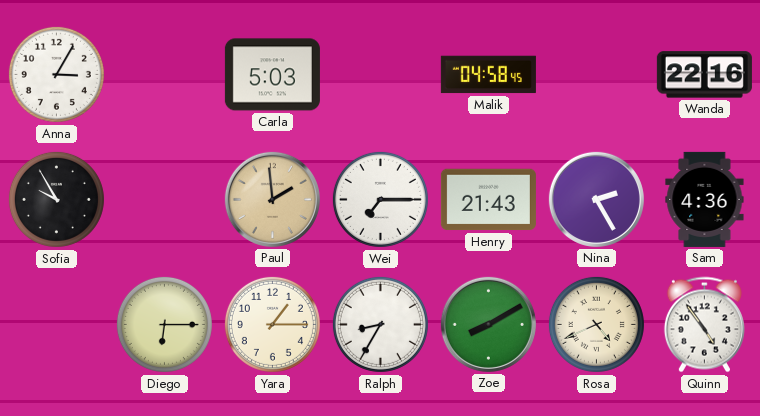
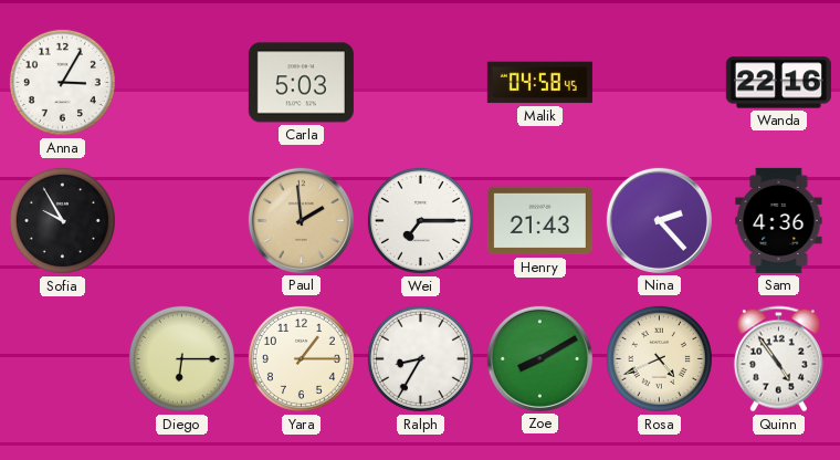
Nina: 2:25 -> 2:23
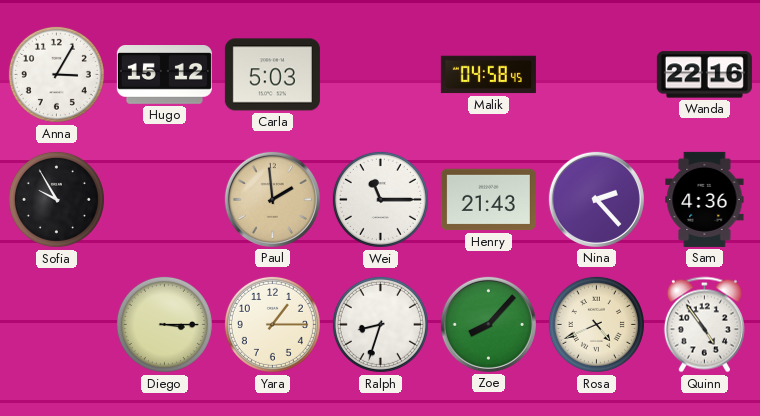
Hugo: none -> 15:12
Wei: 7:15 -> 11:15
Diego: 6:15 -> 3:15
Ralph: 8:35 -> 8:33
Zoe: 8:10 -> 8:07
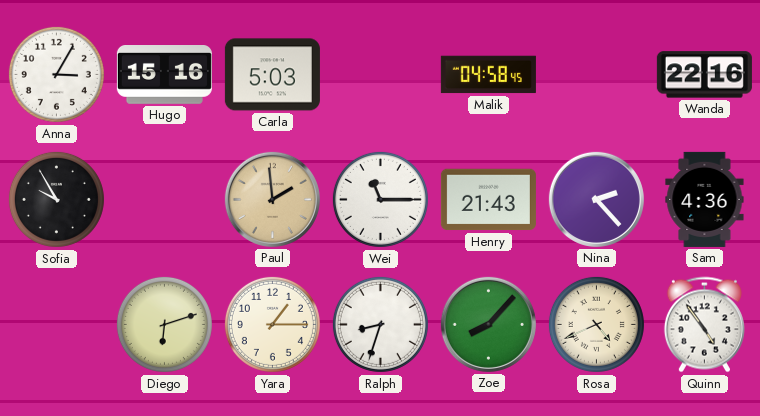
Hugo: 15:12 -> 15:16
Diego: 3:15 -> 6:12
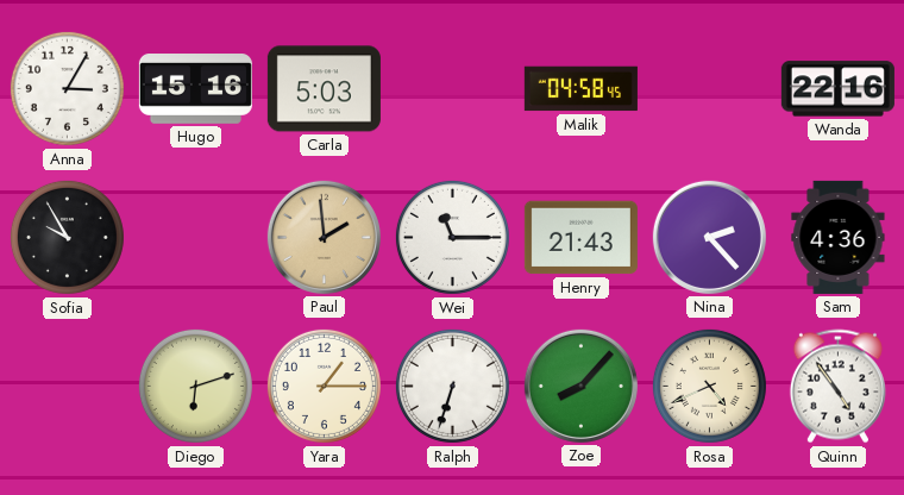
Ralph: 8:33 -> 6:33
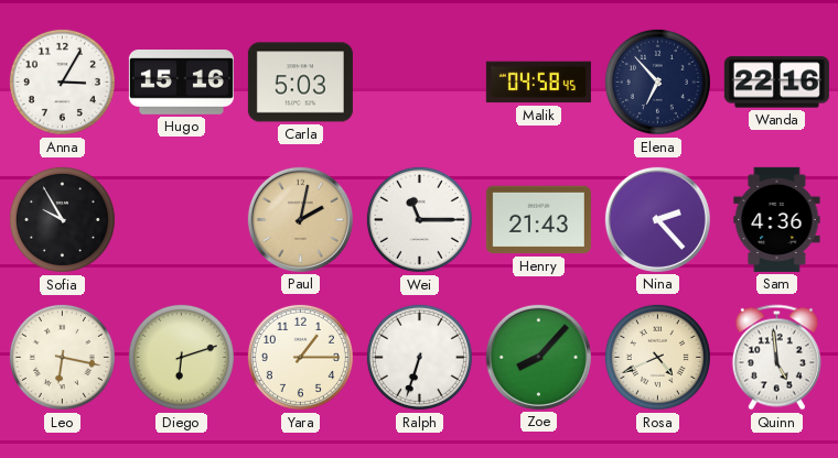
Elena: none -> 6:53
Paul: 1:59 -> 2:02
Leo: none -> 6:17
Quinn: 4:54 -> 4:59
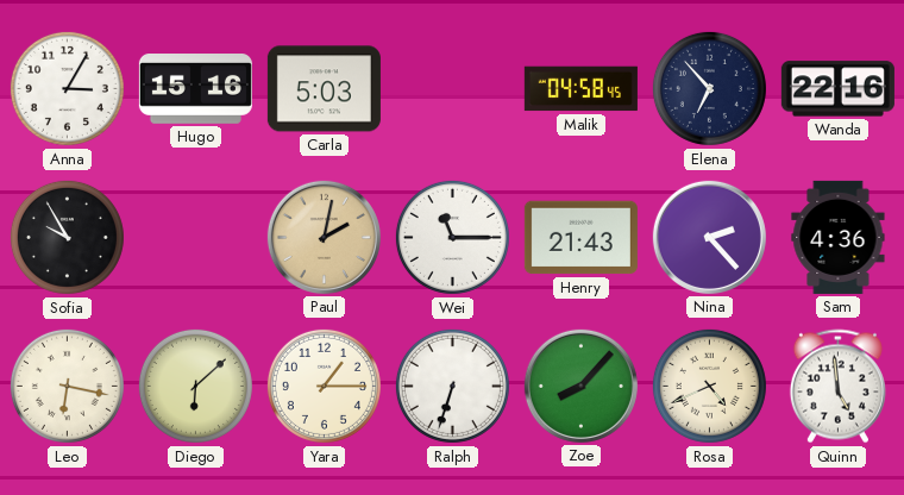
Diego: 6:12 -> 6:08
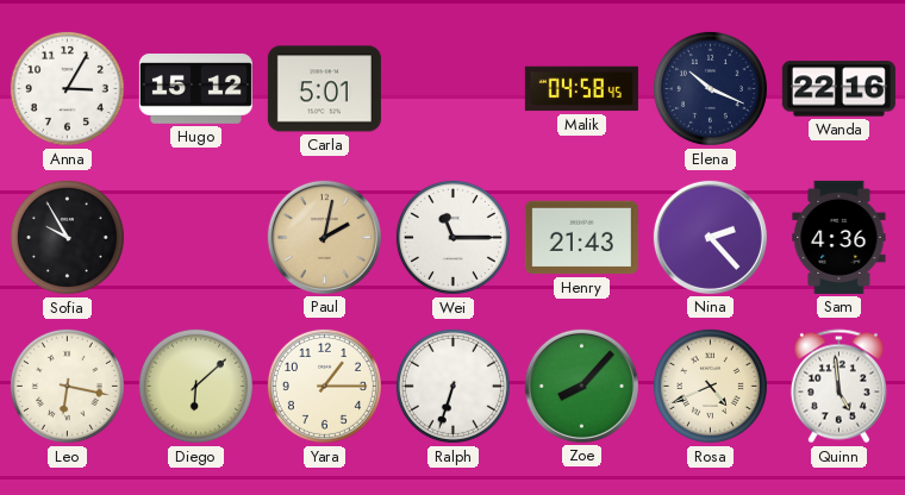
Hugo: 15:16 -> 15:12
Carla: 5:03 -> 5:01
Elena: 6:53 -> 10:19
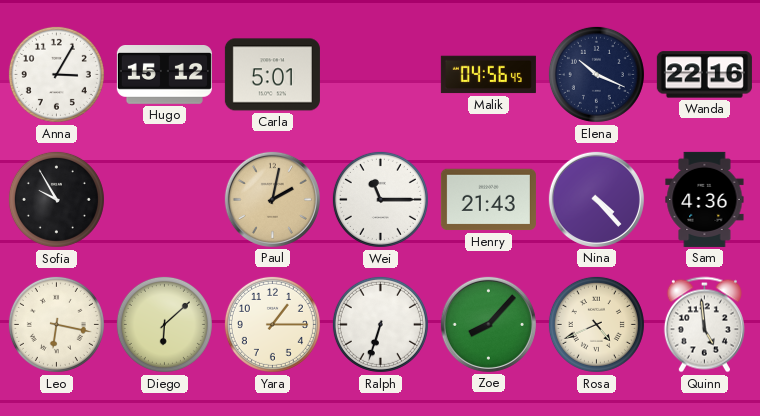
Malik: 04:58 -> 04:56
Nina: 2:23 -> 4:23
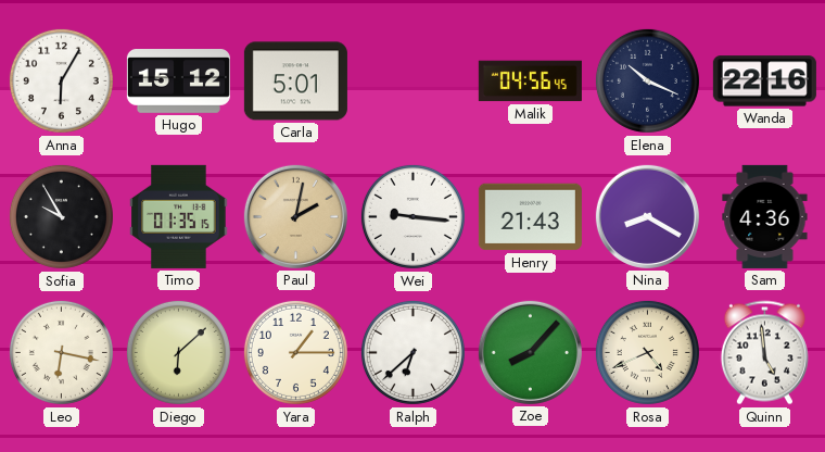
Anna: 3:05 -> 6:05
Timo: none -> 01:35
Wei: 11:15 -> 9:16
Nina: 4:23 -> 8:20
Ralph: 6:33 -> 6:38
